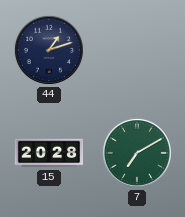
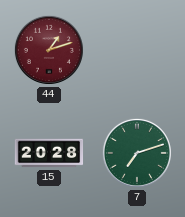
44 dial: navy -> burgundy
7: 7:10 -> 7:12
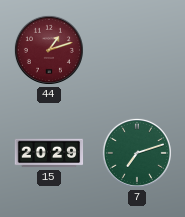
15: 20:28 -> 20:29
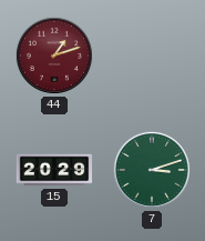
7: 7:12 -> 3:12
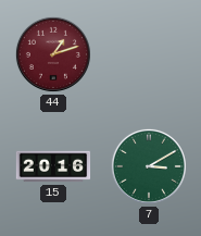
15: 20:29 -> 20:16
7: 3:12 -> 3:10
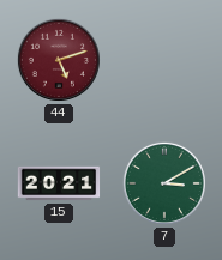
44: 1:12 -> 5:12
15: 20:16 -> 20:21
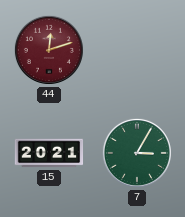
44: 5:12 -> 12:12
7: 3:10 -> 3:05
